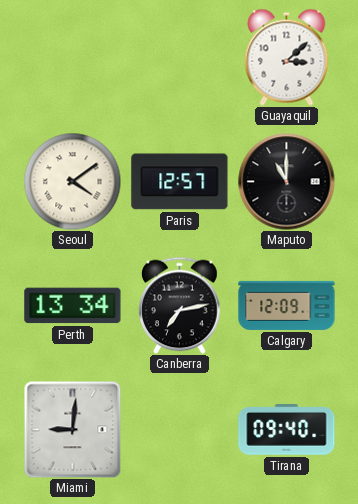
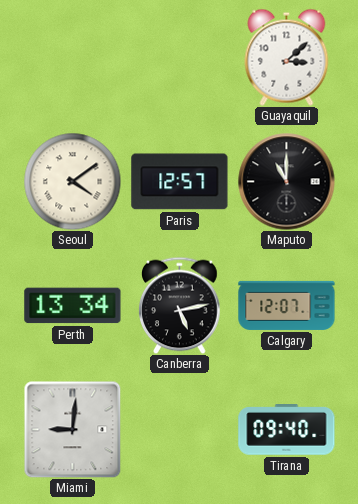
Canberra: 7:13 -> 5:13
Calgary: 12:09 -> 12:07
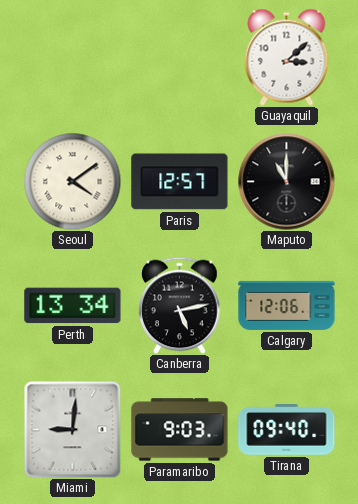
Calgary: 12:07 -> 12:06
Paramaribo: none -> 9:03
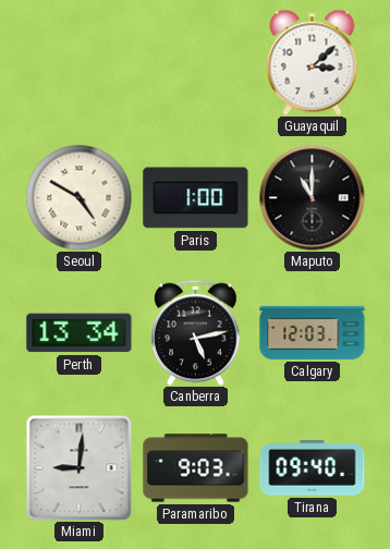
Seoul: 4:09 -> 4:50
Paris: 12:57 -> 1:00
Calgary: 12:06 -> 12:03
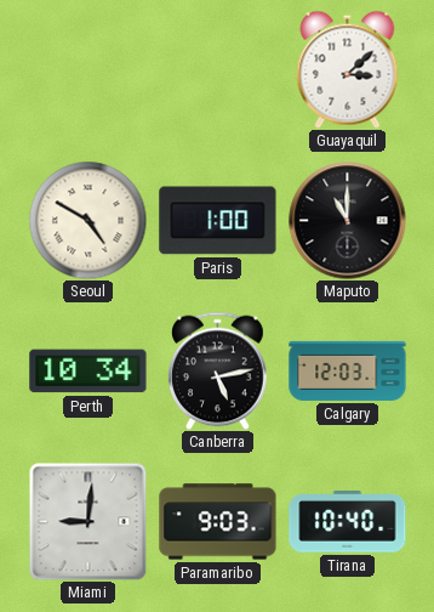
Perth: 13:34 -> 10:34
Tirana: 09:40 -> 10:40
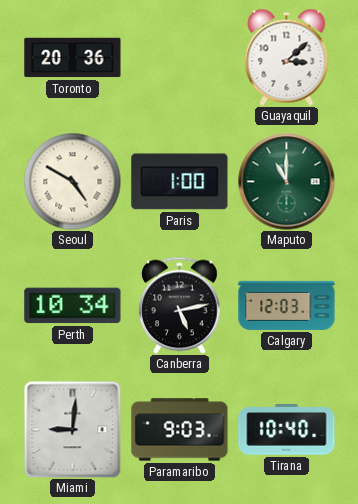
Toronto: none -> 20:36
Maputo dial: black -> green
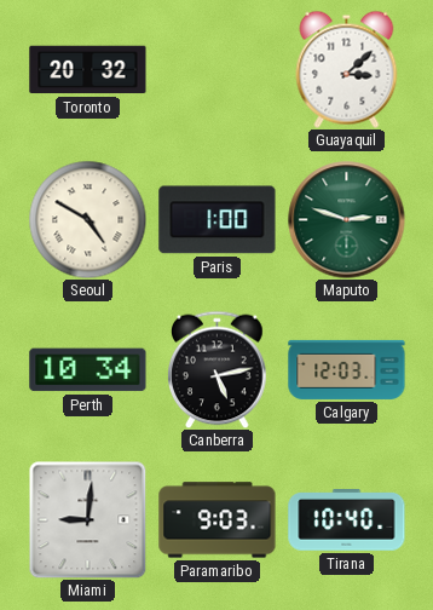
Toronto: 20:36 -> 20:32
Maputo: 11:00 -> 2:48
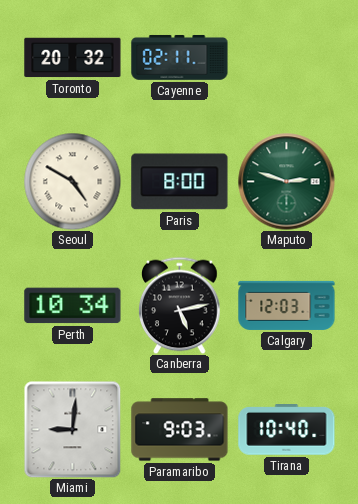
Cayenne: none -> 02:11
Guayaquil: 3:08 -> none
Paris: 1:00 -> 8:00
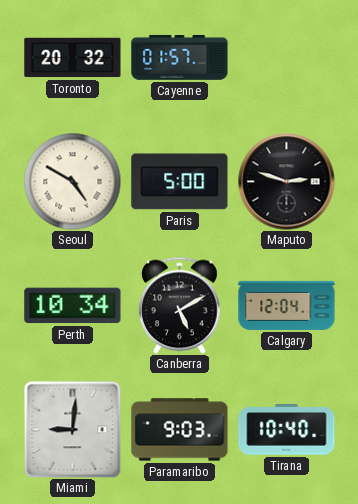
Cayenne: 02:11 -> 01:57
Paris: 8:00 -> 5:00
Maputo dial: green -> black
Canberra: 5:13 -> 5:10
Calgary: 12:03 -> 12:04
